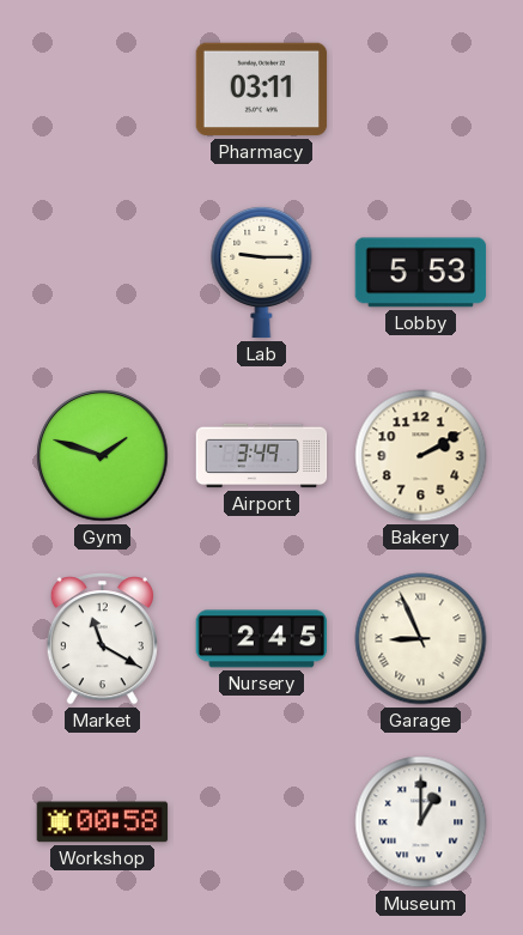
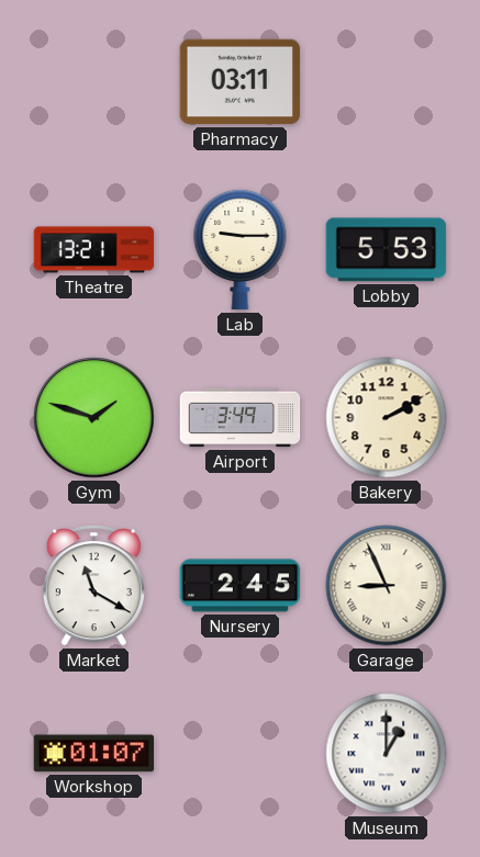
Theatre: none -> 13:21
Workshop: 00:58 -> 01:07
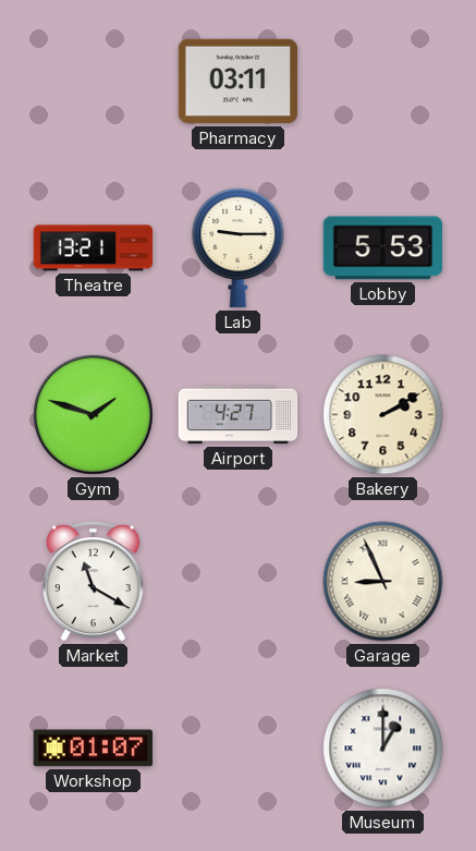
Airport: 3:49 -> 4:27
Nursery: 2:45 -> none
